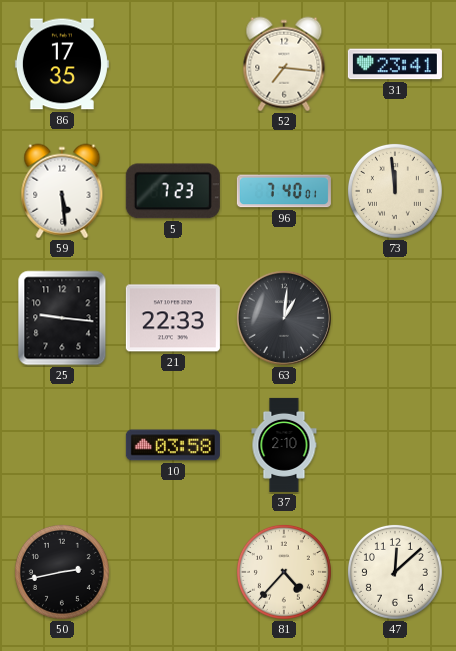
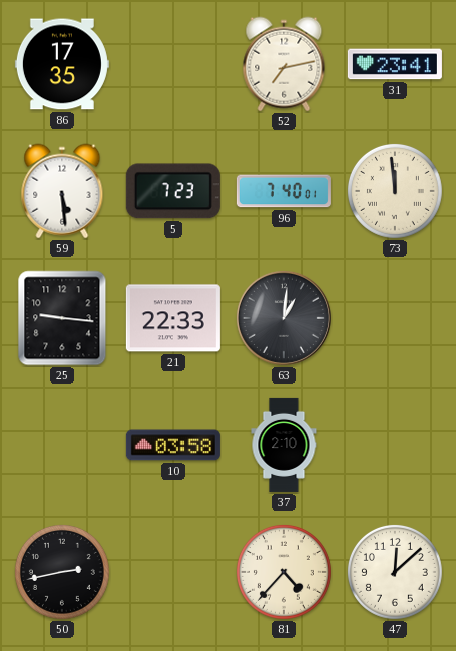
52: 7:16 -> 7:13
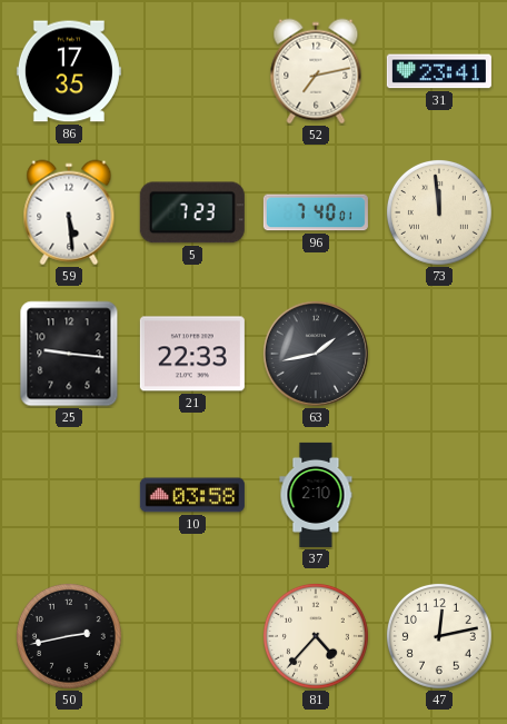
63: 1:01 -> 1:43
47: 12:08 -> 12:13
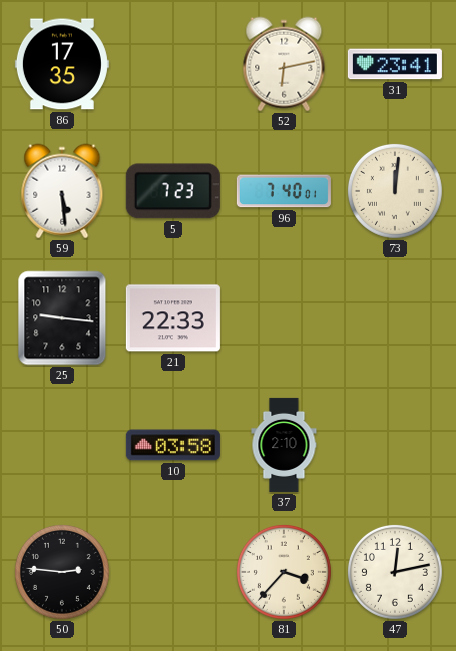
52: 7:13 -> 6:13
73: 11:59 -> 12:01
63: 1:43 -> none
50: 2:43 -> 2:46
81: 4:37 -> 3:37
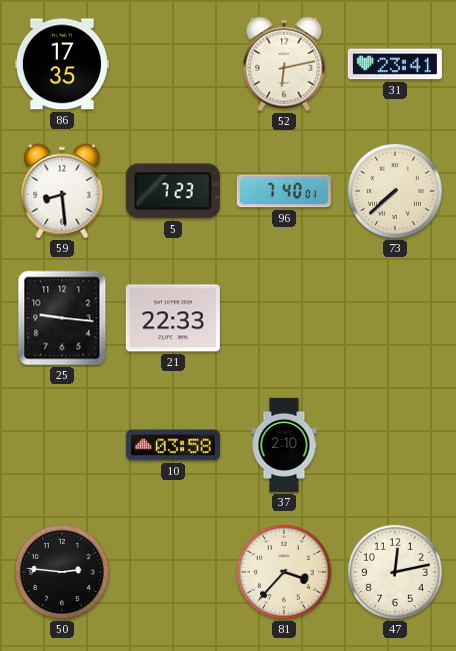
59: 5:29 -> 8:29
73: 12:01 -> 7:38
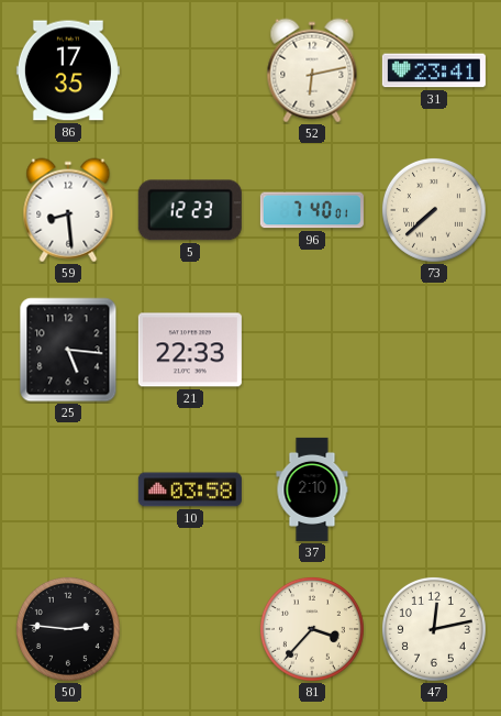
5: 7:23 -> 12:23
25: 9:16 -> 5:16
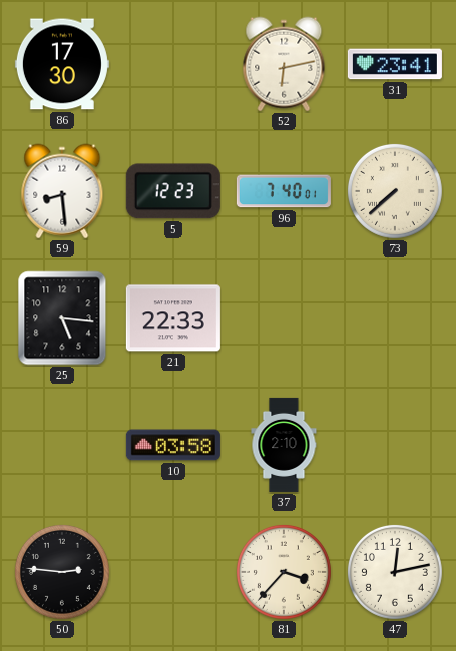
86: 17:35 -> 17:30
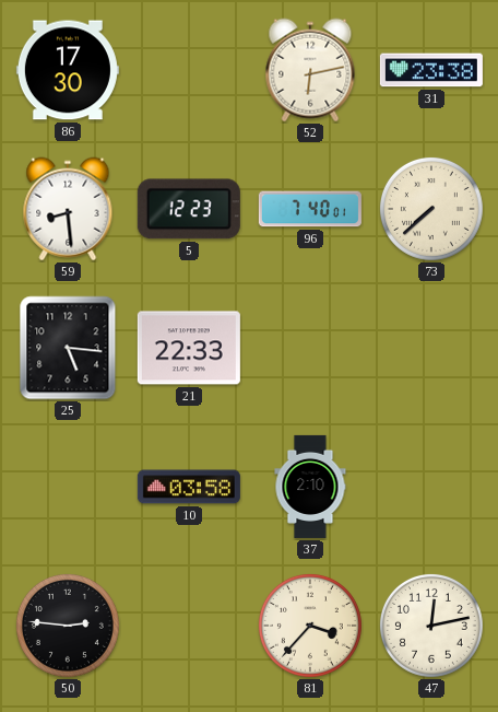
31: 23:41 -> 23:38
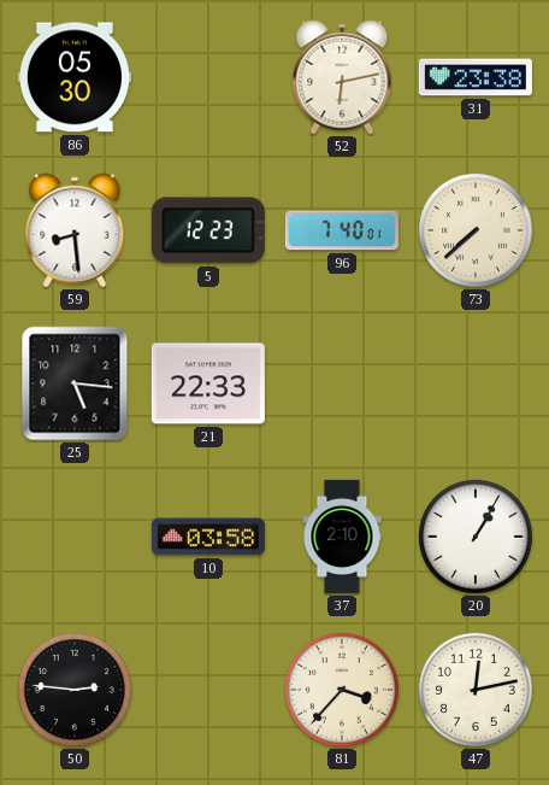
86: 17:30 -> 05:30
20: none -> 1:05
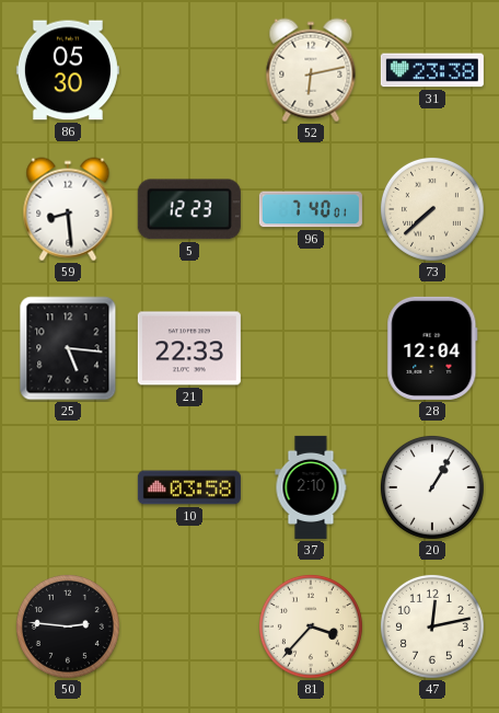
28: none -> 12:04
